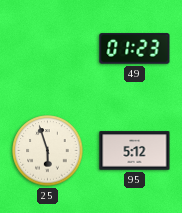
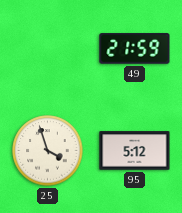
49: 01:23 -> 21:59
25: 5:57 -> 3:57
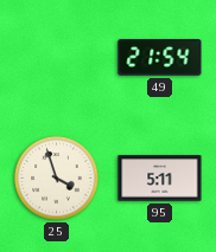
49: 21:59 -> 21:54
95: 5:12 -> 5:11
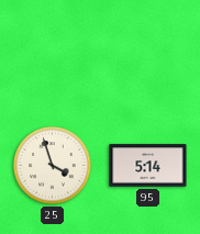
49: 21:54 -> none
95: 5:11 -> 5:14
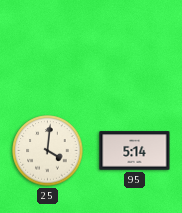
25: 3:57 -> 4:01
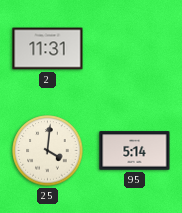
2: none -> 11:31
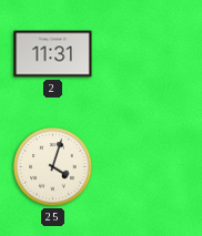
25: 4:01 -> 4:03
95: 5:14 -> none
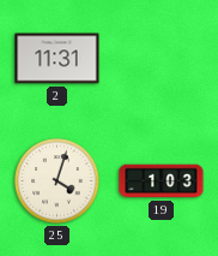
19: none -> 1:03
